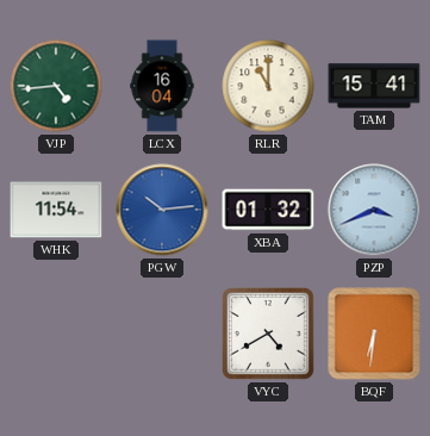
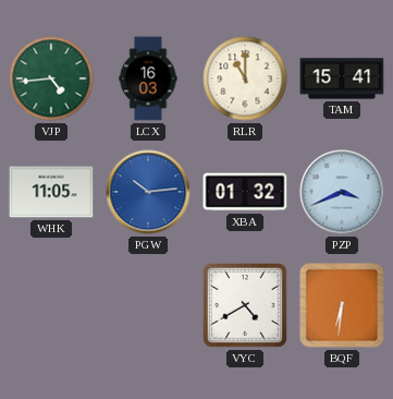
LCX: 16:04 -> 16:03
WHK: 11:54 -> 11:05
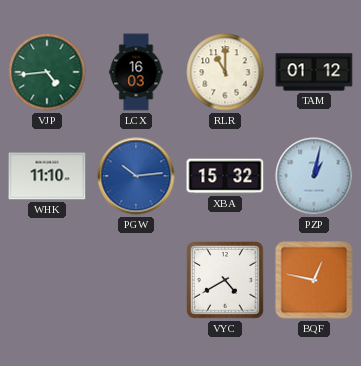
TAM: 15:41 -> 01:12
WHK: 11:05 -> 11:10
XBA: 01:32 -> 15:32
PZP: 3:41 -> 1:02
BQF: 6:31 -> 12:47
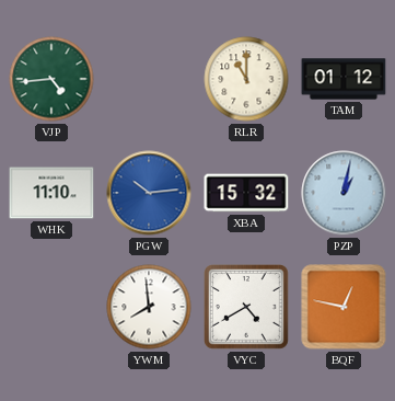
LCX: 16:03 -> none
YWM: none -> 7:59
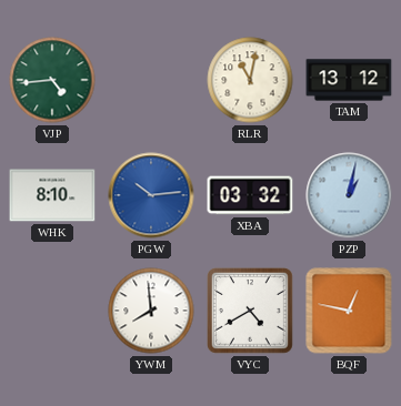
RLR: 11:00 -> 11:02
TAM: 01:12 -> 13:12
WHK: 11:10 -> 8:10
XBA: 15:32 -> 03:32
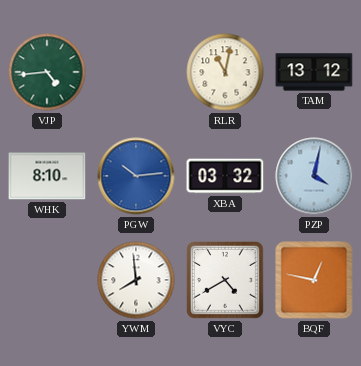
PZP: 1:02 -> 4:02
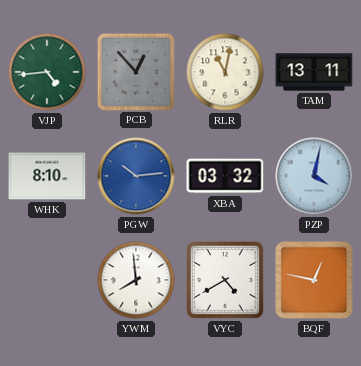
PCB: none -> 12:53
TAM: 13:12 -> 13:11
